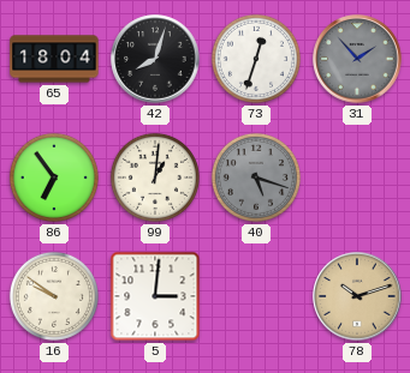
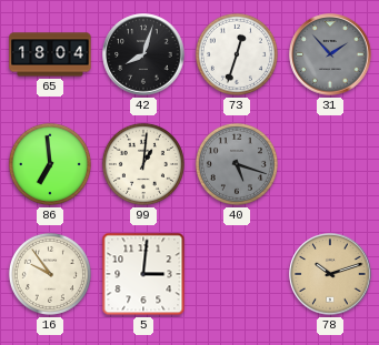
86: 6:54 -> 6:59
16: 9:51 -> 9:54
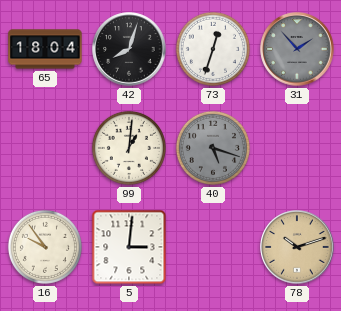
86: 6:59 -> none
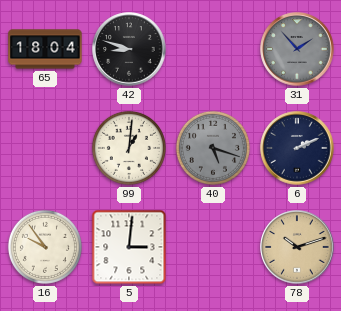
42: 8:03 -> 8:48
73: 12:33 -> none
6: none -> 2:11
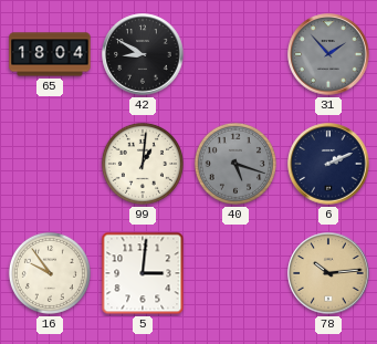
42: 8:48 -> 8:50
78: 10:12 -> 10:14
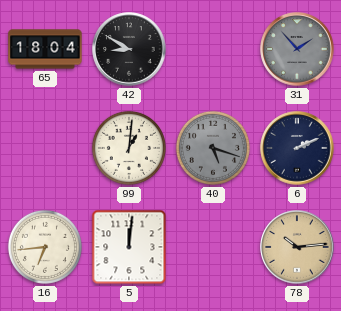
16: 9:54 -> 6:44
5: 3:01 -> 12:01
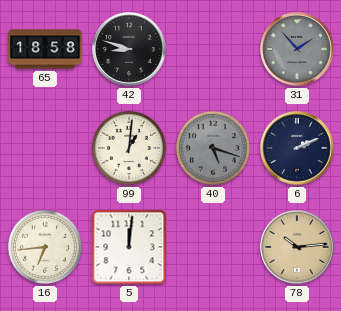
65: 18:04 -> 18:58
42: 8:50 -> 8:48
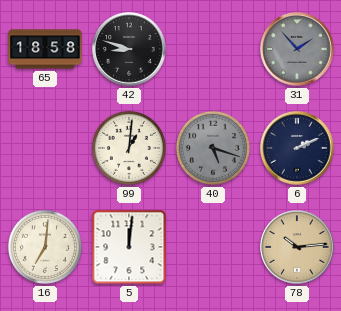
16: 6:44 -> 7:01
